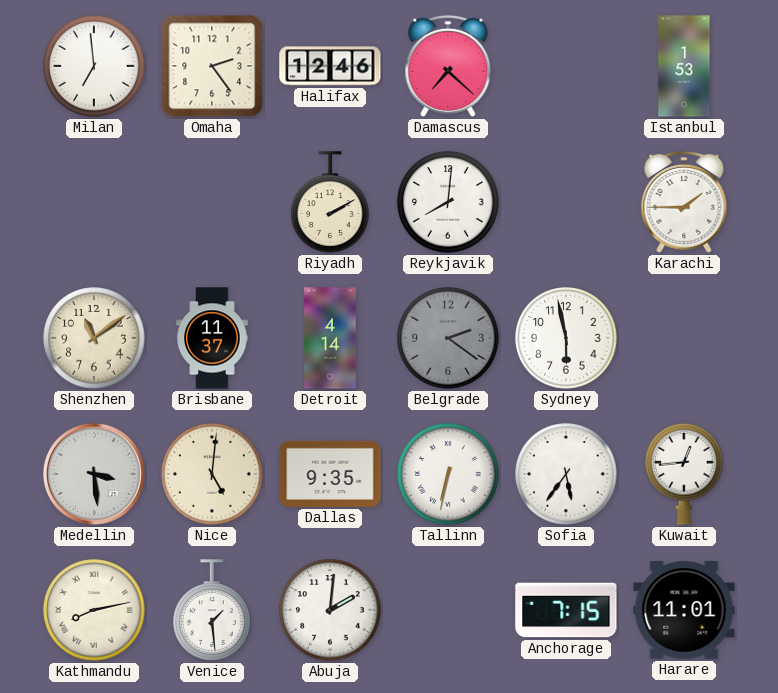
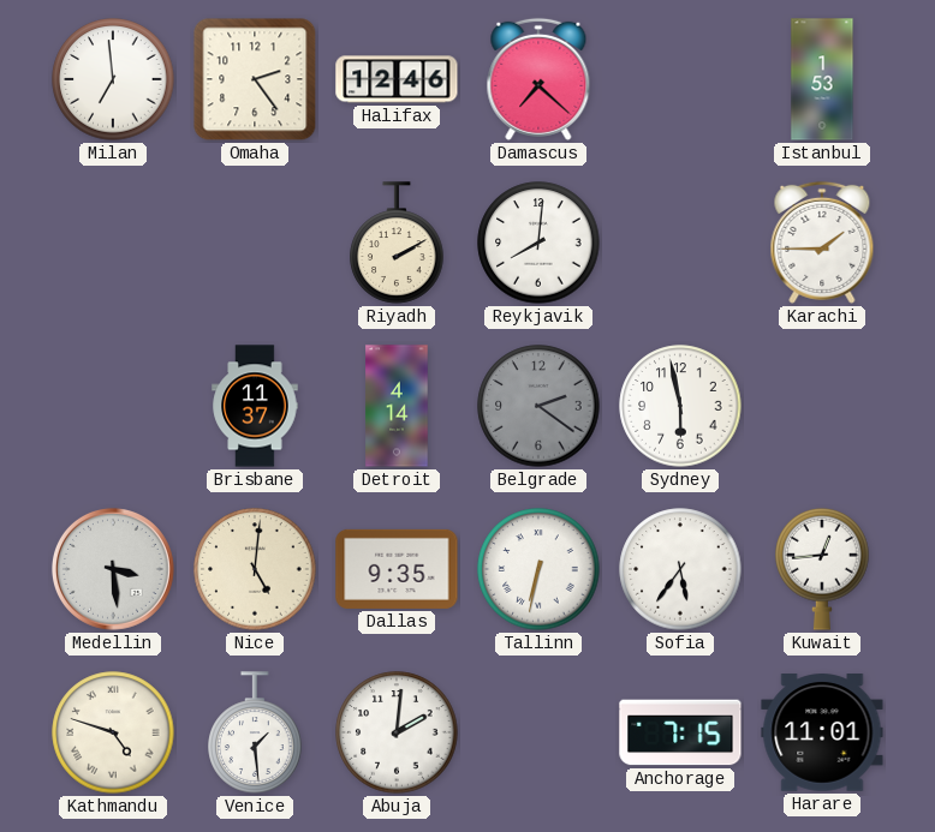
Shenzhen: 11:09 -> none
Kathmandu: 8:13 -> 4:48
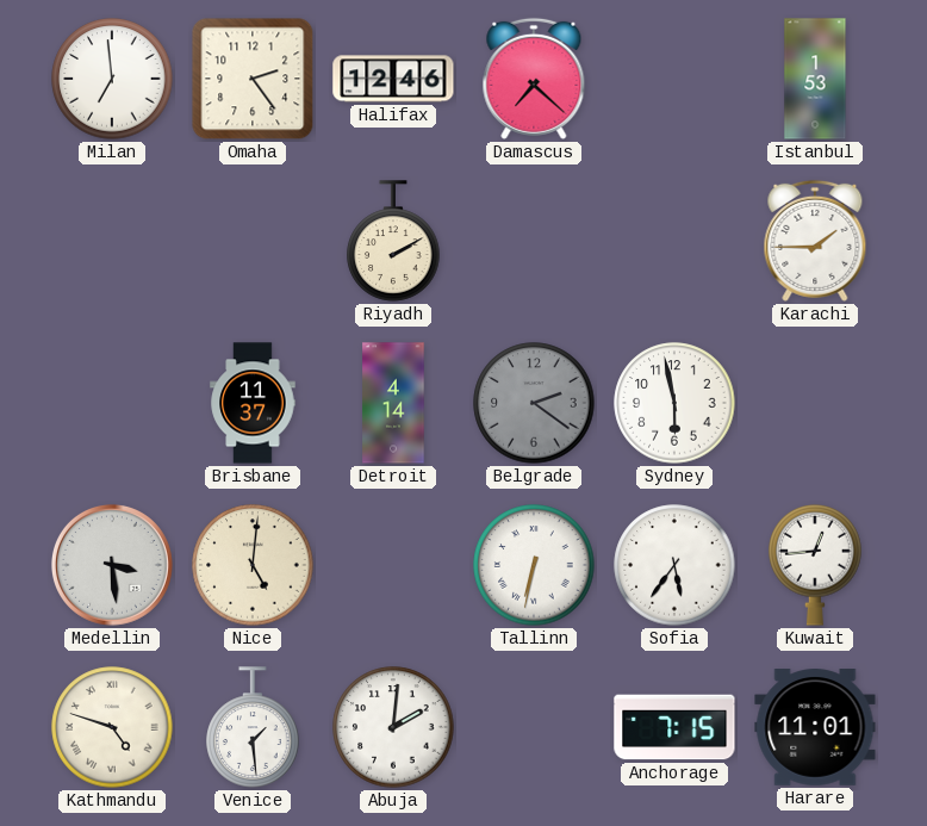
Reykjavik: 8:01 -> none
Dallas: 9:35 -> none
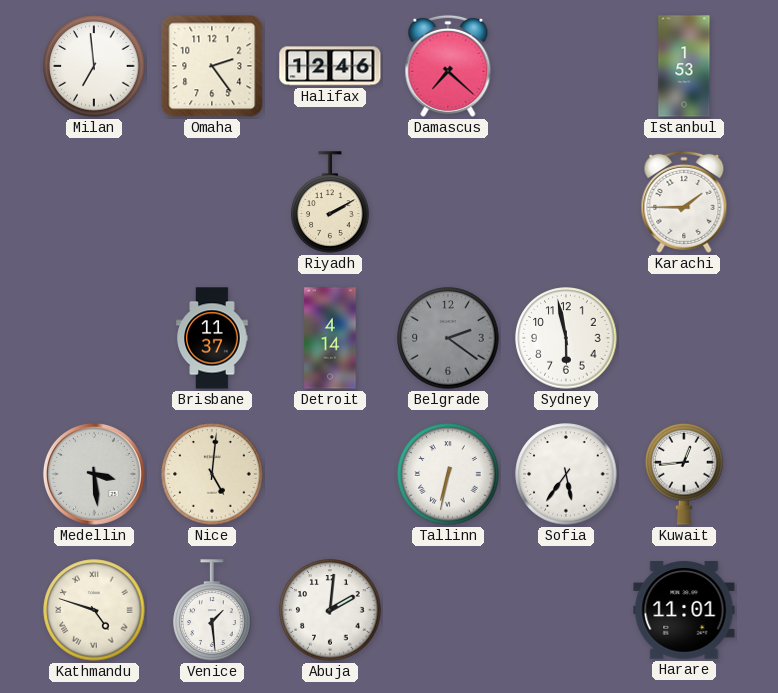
Anchorage: 7:15 -> none
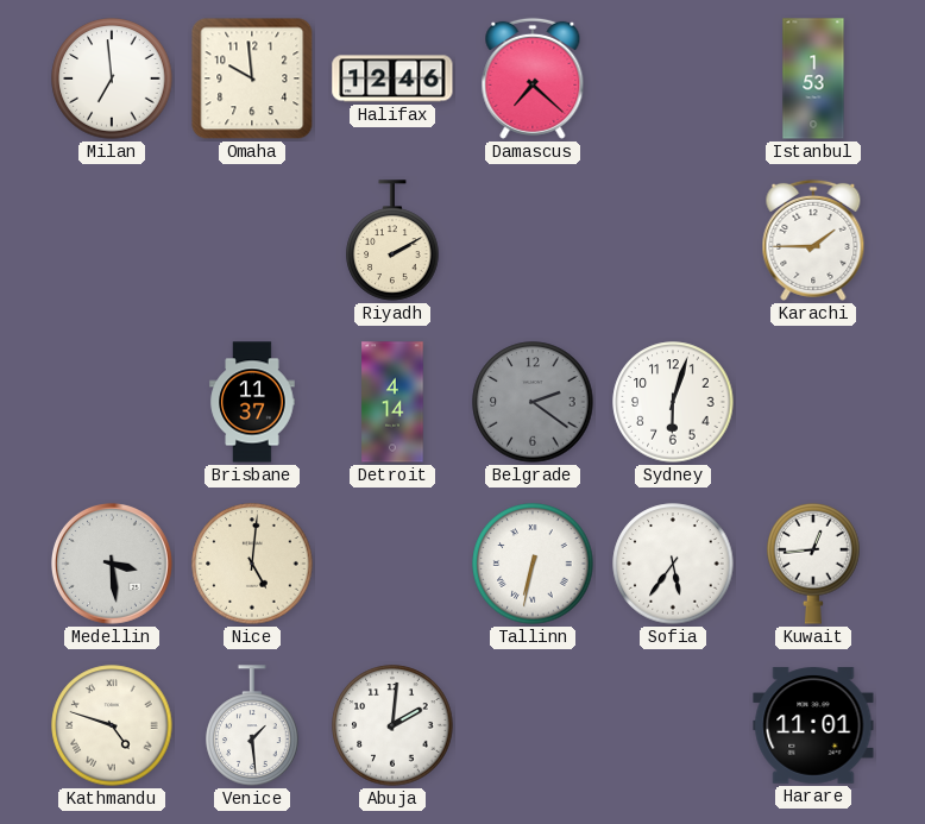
Omaha: 2:24 -> 9:59
Sydney: 5:58 -> 6:03
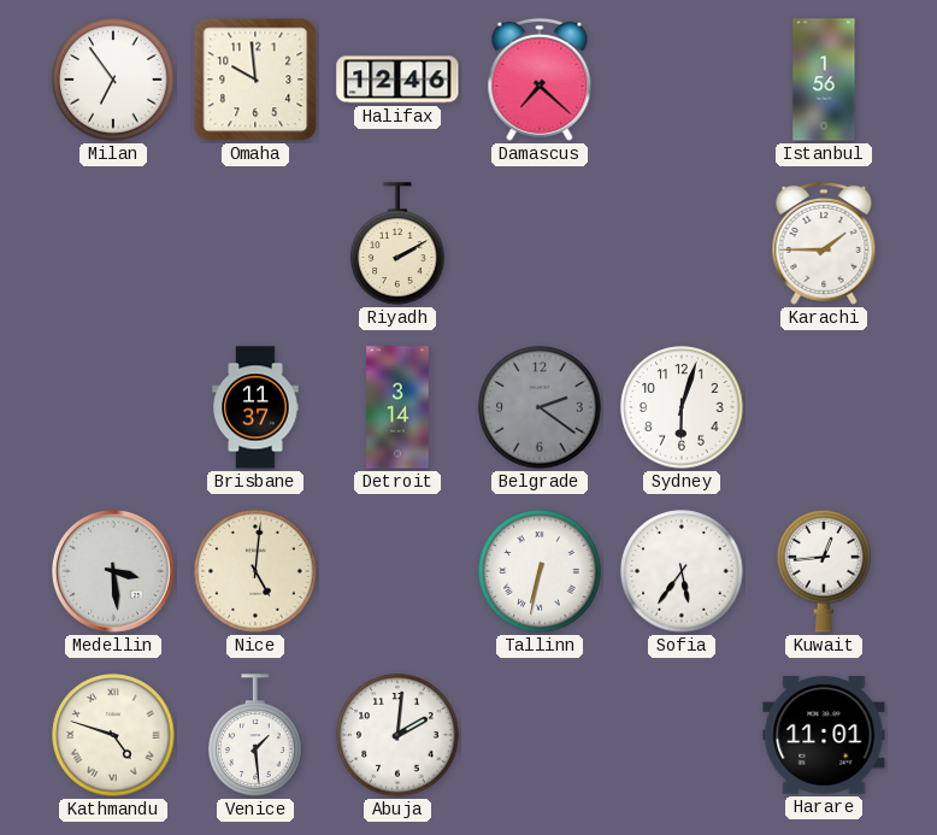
Milan: 6:59 -> 6:54
Istanbul: 1:53 -> 1:56
Detroit: 4:14 -> 3:14
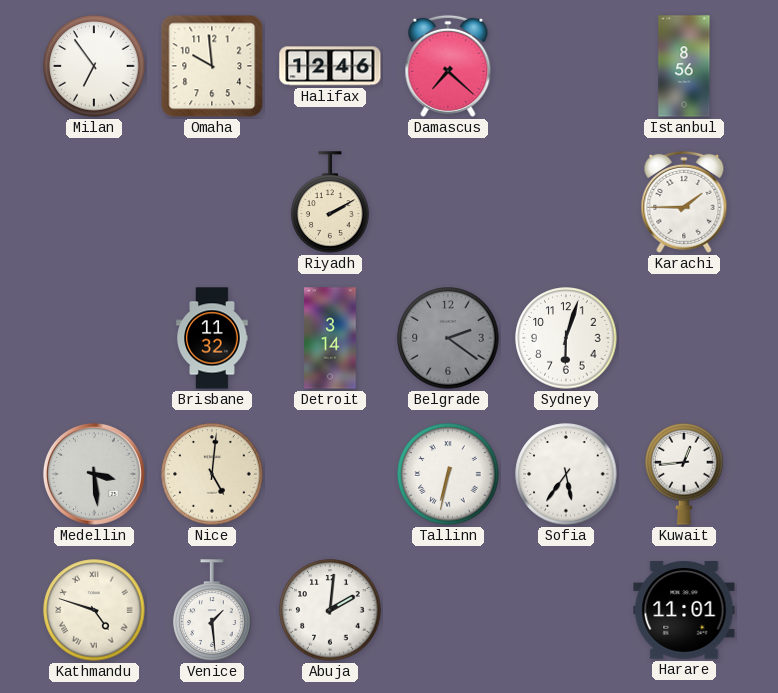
Istanbul: 1:56 -> 8:56
Brisbane: 11:37 -> 11:32
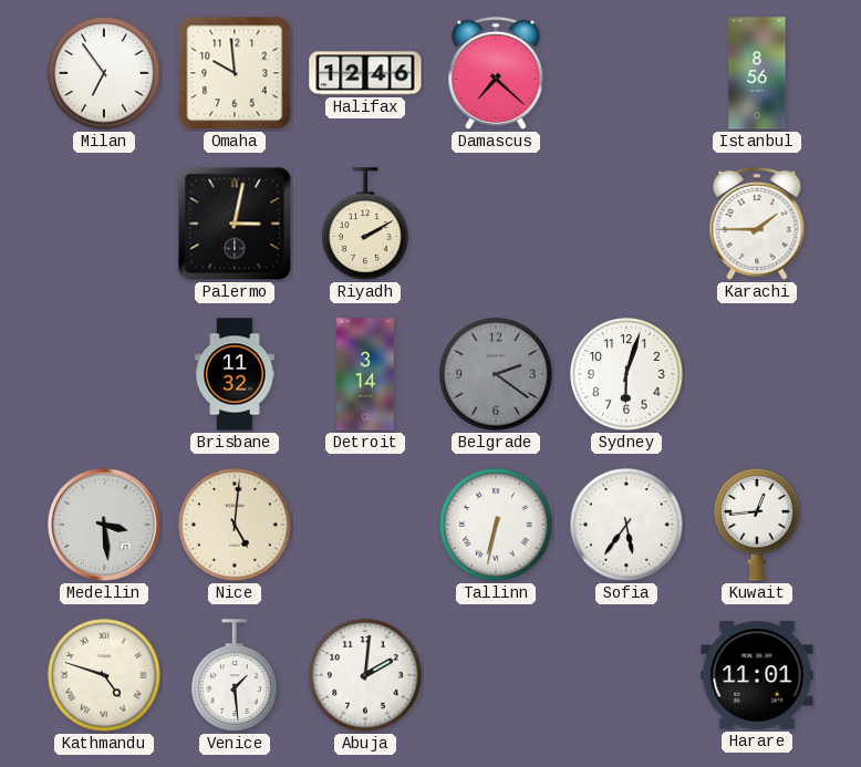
Palermo: none -> 3:02
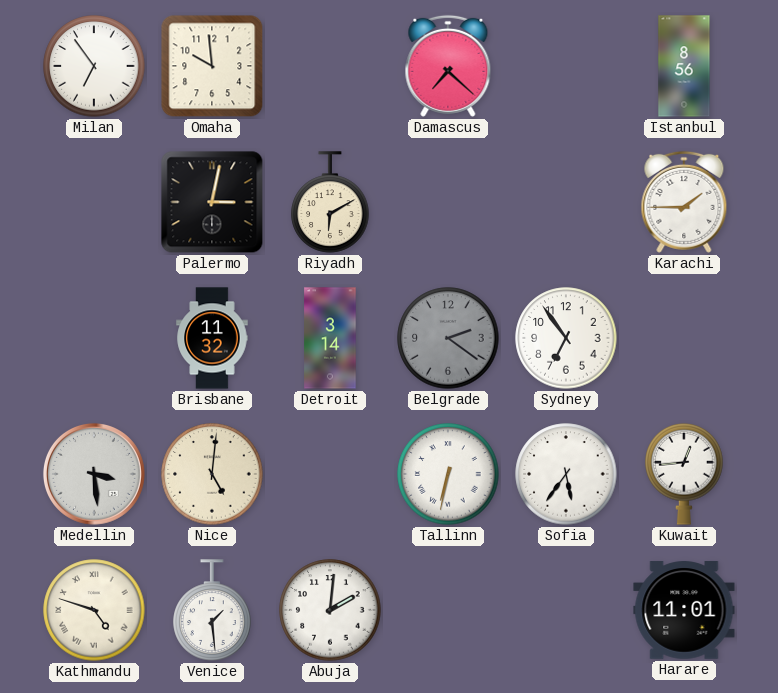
Halifax: 12:46 -> none
Riyadh: 2:10 -> 6:10
Sydney: 6:03 -> 6:54
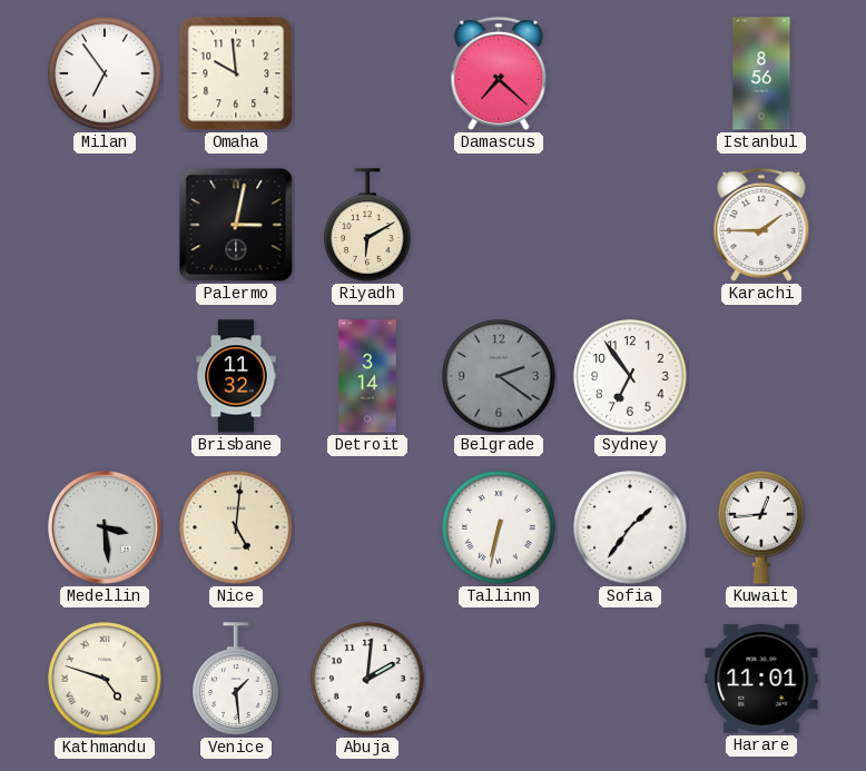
Sofia: 5:36 -> 1:36
